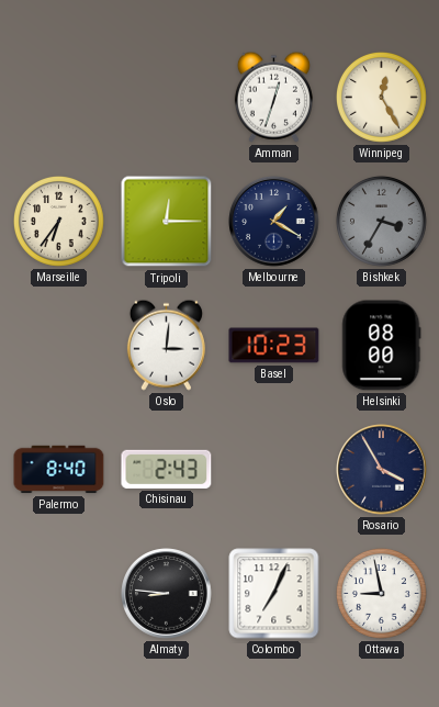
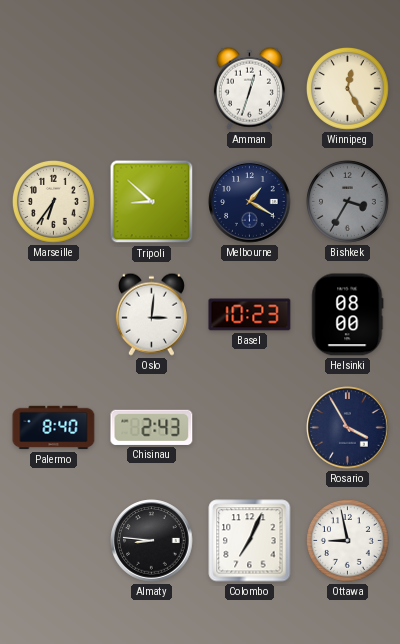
Tripoli: 12:15 -> 8:52
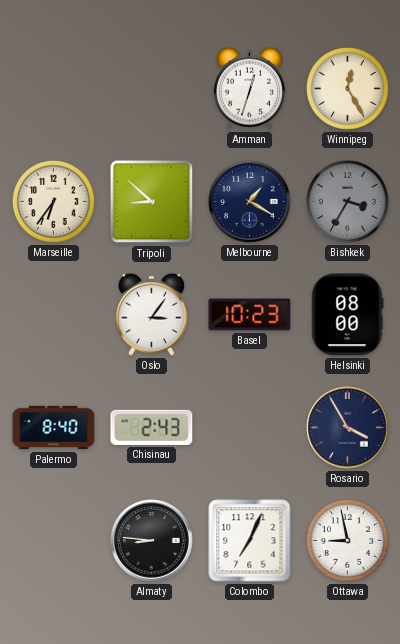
Oslo: 3:01 -> 3:06
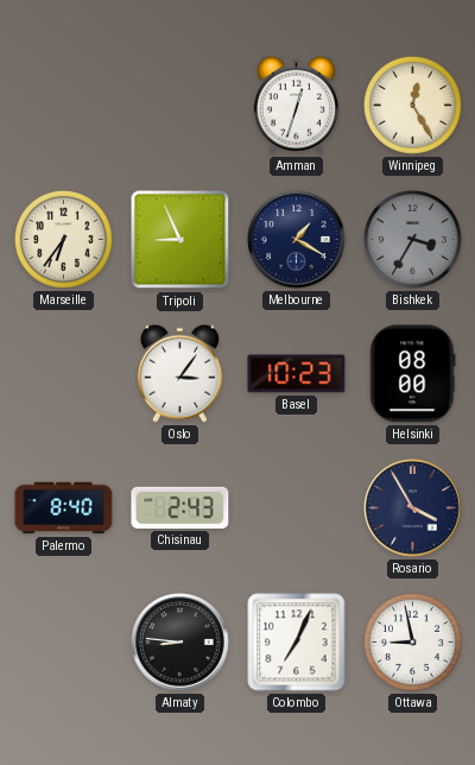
Tripoli: 8:52 -> 8:56
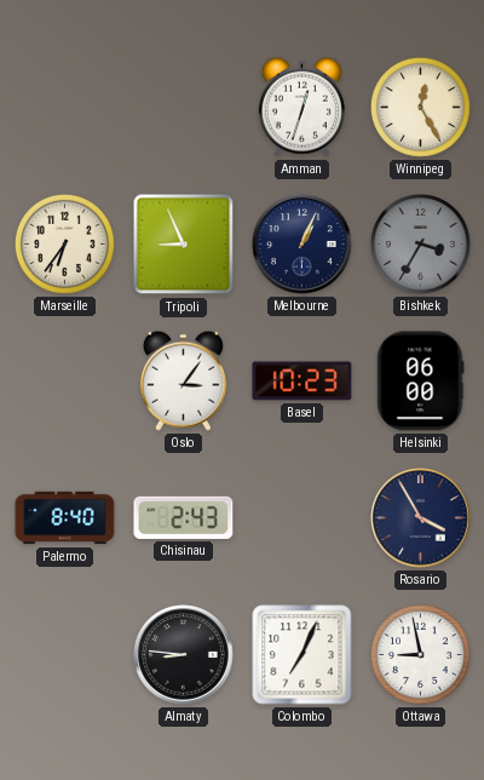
Melbourne: 1:20 -> 1:04
Helsinki: 08:00 -> 06:00
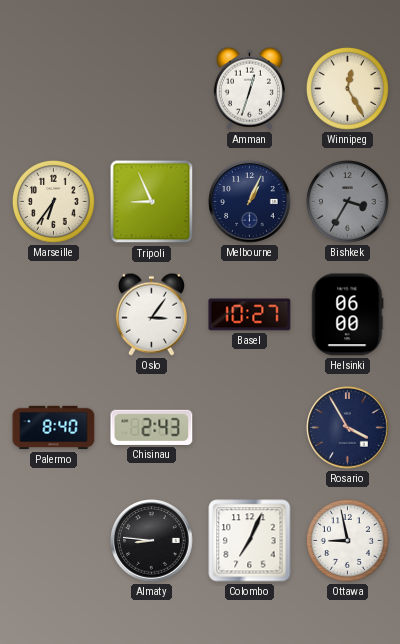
Basel: 10:23 -> 10:27
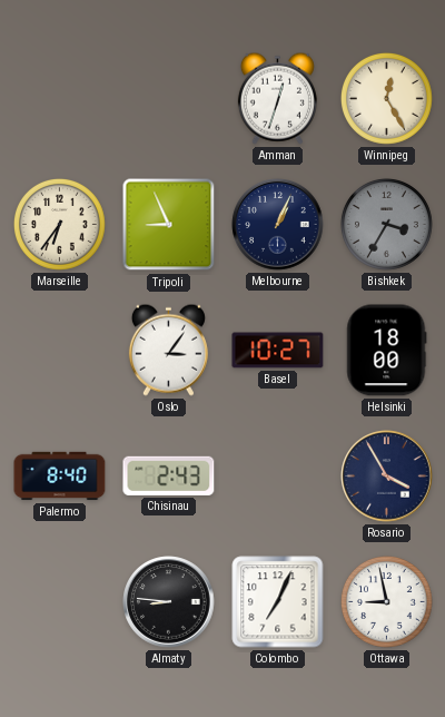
Helsinki: 06:00 -> 18:00
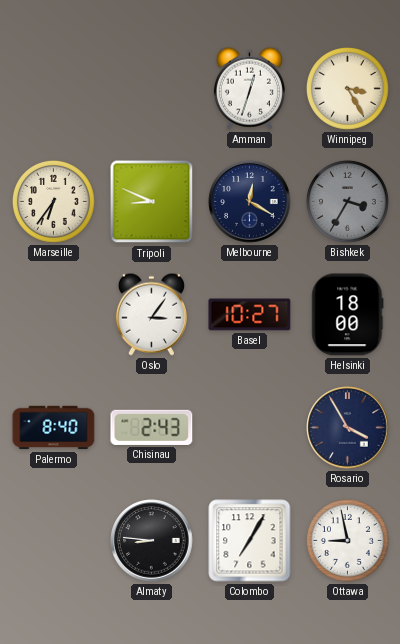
Winnipeg: 12:25 -> 3:25
Tripoli: 8:56 -> 8:49
Melbourne: 1:04 -> 12:20
Colombo: 7:04 -> 7:05
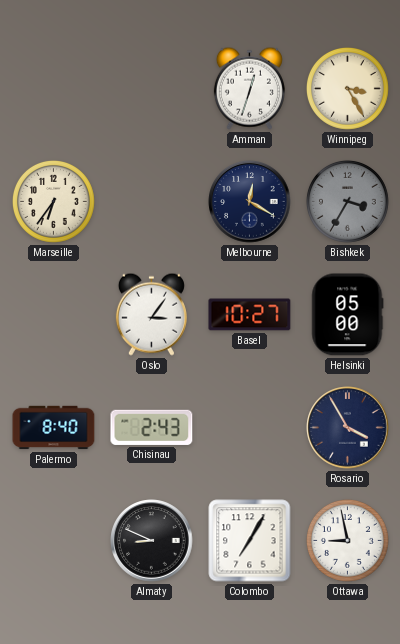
Tripoli: 8:49 -> none
Helsinki: 18:00 -> 05:00
Almaty: 8:46 -> 8:49
